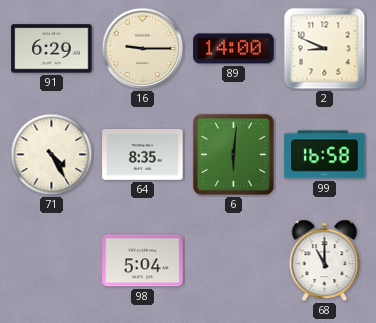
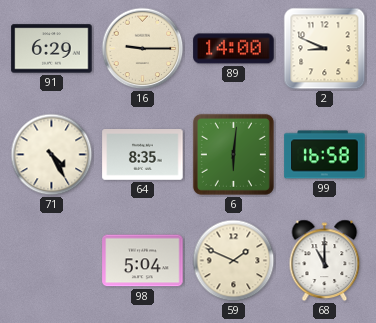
59: none -> 1:49
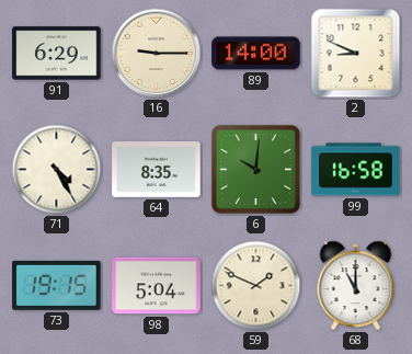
6: 6:01 -> 10:01
73: none -> 19:15
